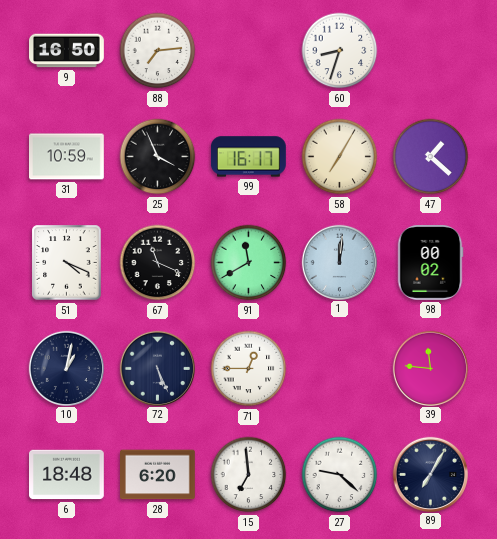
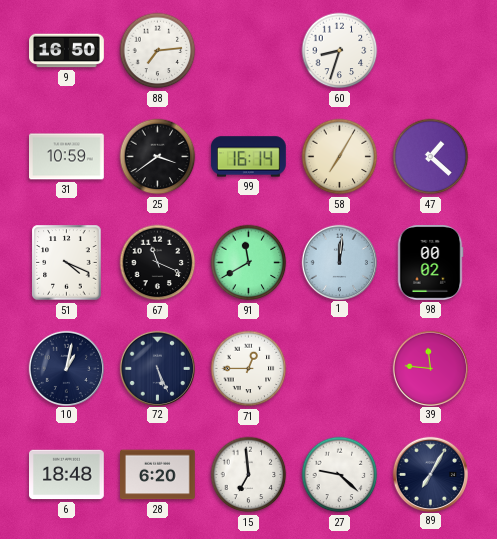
25: 3:56 -> 3:39
99: 16:17 -> 16:14
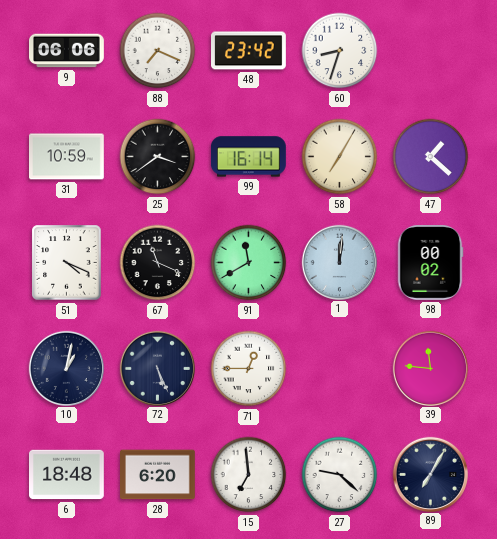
9: 16:50 -> 06:06
88: 7:14 -> 7:19
48: none -> 23:42
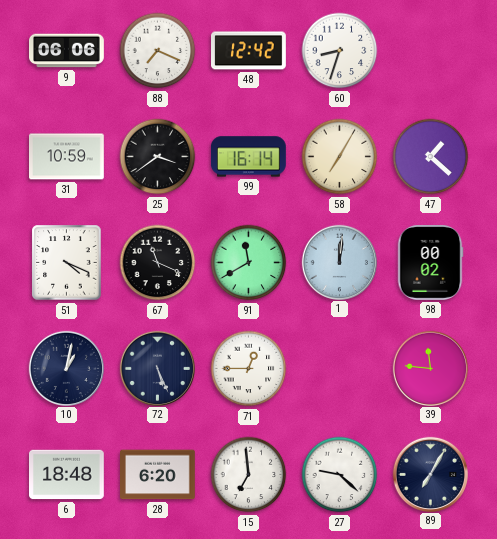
48: 23:42 -> 12:42
